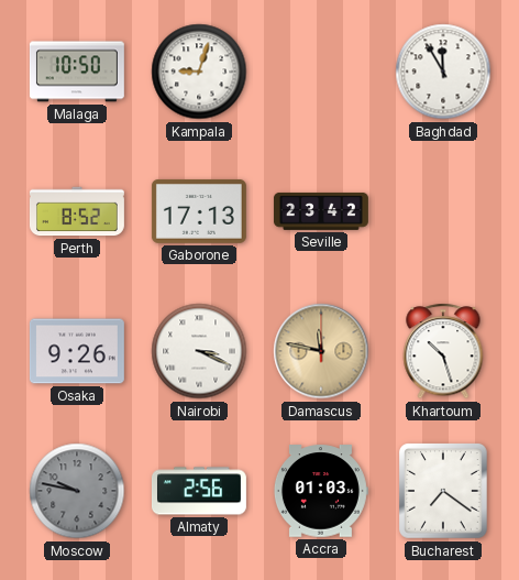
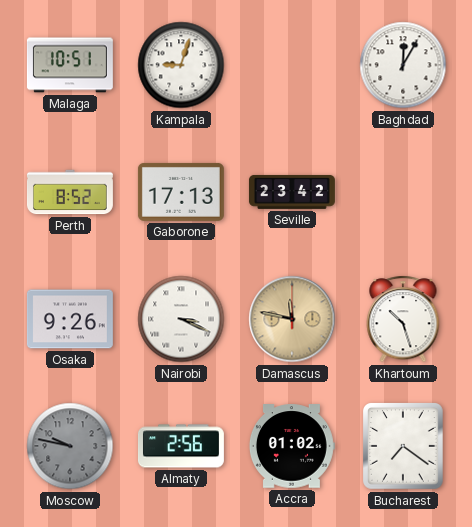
Malaga: 10:50 -> 10:51
Baghdad: 11:55 -> 12:05
Accra: 01:03 -> 01:02
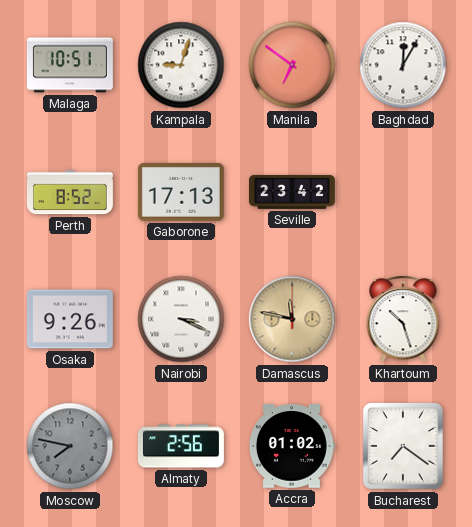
Manila: none -> 6:51
Moscow: 9:47 -> 7:47
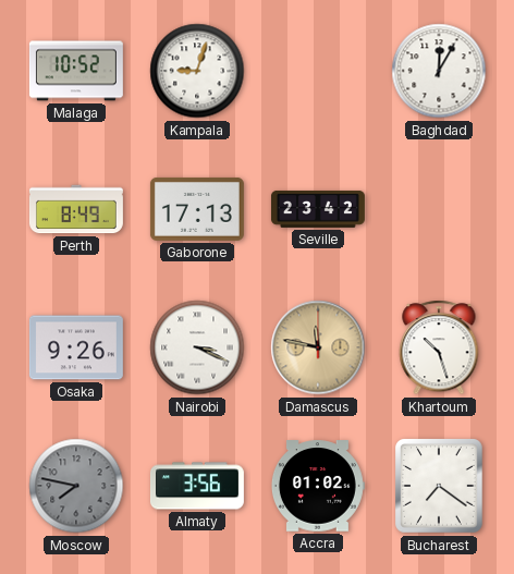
Malaga: 10:51 -> 10:52
Manila: 6:51 -> none
Perth: 8:52 -> 8:49
Almaty: 2:56 -> 3:56
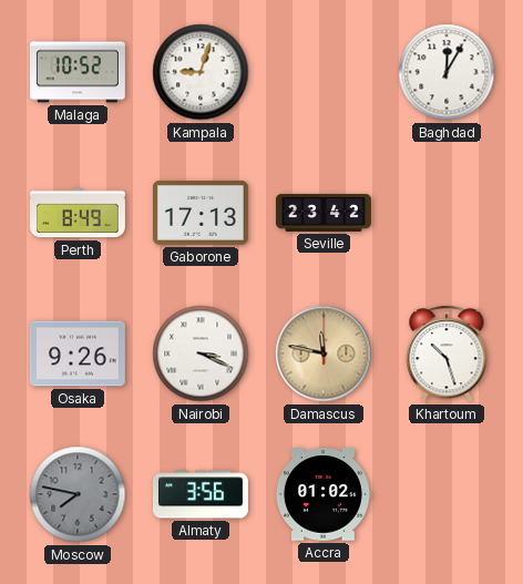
Bucharest: 7:21 -> none
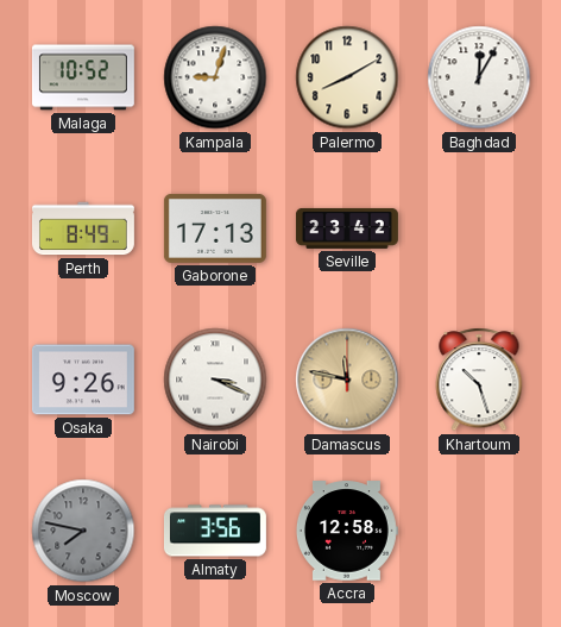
Palermo: none -> 8:10
Accra: 01:02 -> 12:58
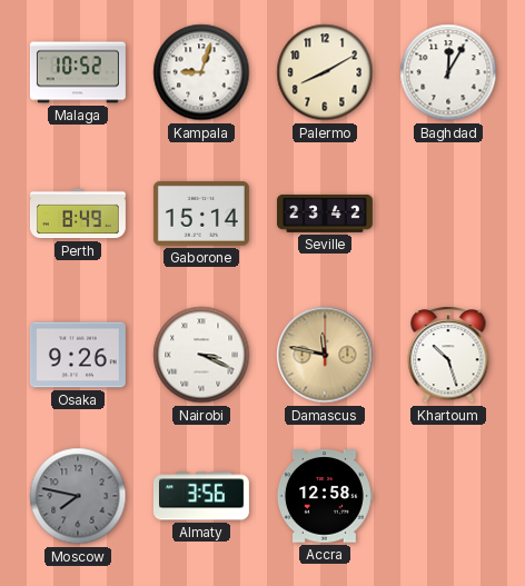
Gaborone: 17:13 -> 15:14
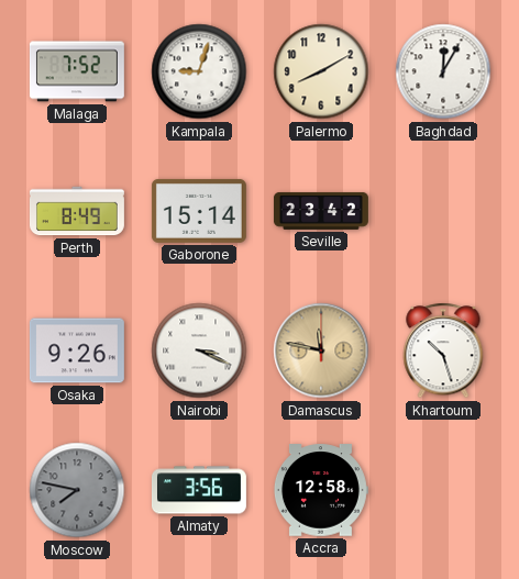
Malaga: 10:52 -> 7:52
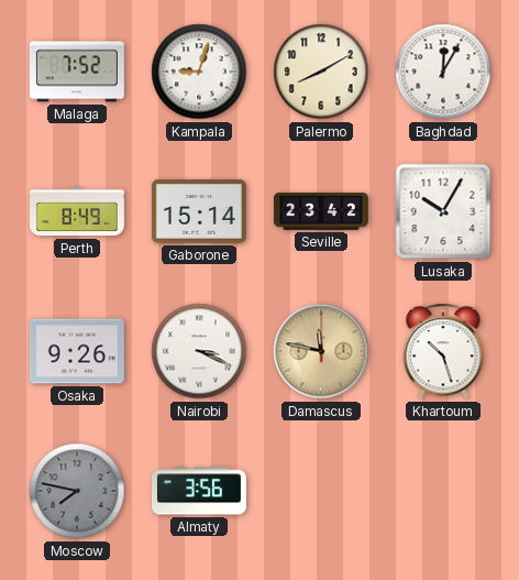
Lusaka: none -> 10:05
Accra: 12:58 -> none
